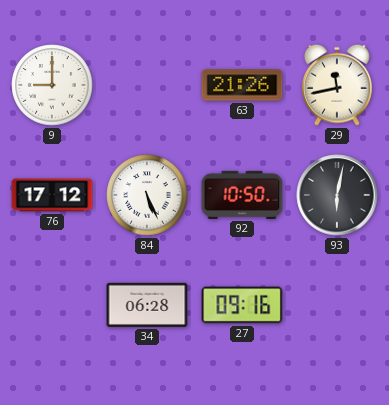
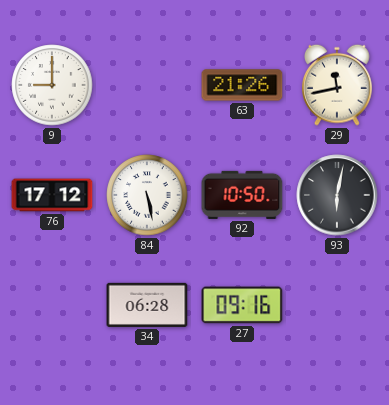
84: 5:26 -> 5:28
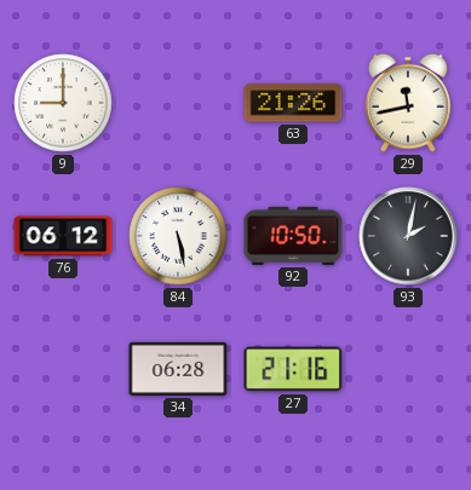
76: 17:12 -> 06:12
93: 6:02 -> 2:02
27: 09:16 -> 21:16
